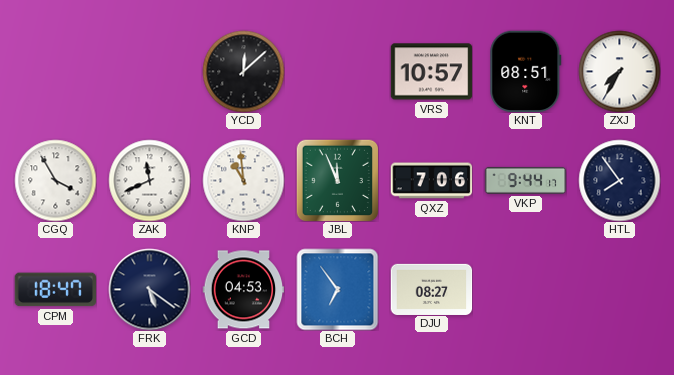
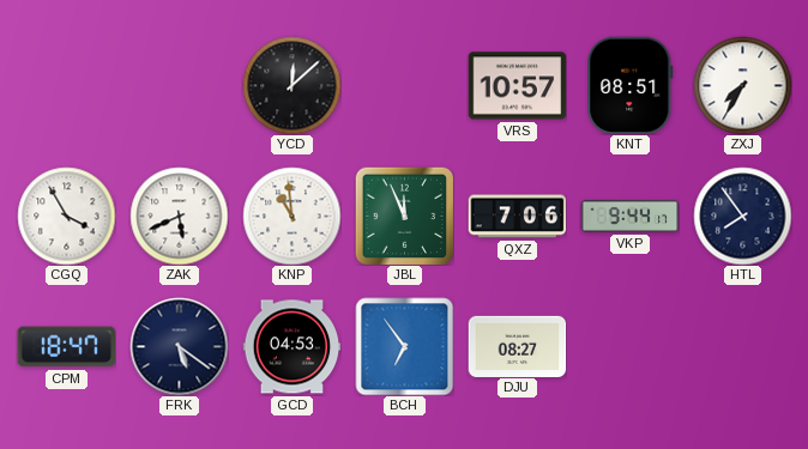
ZAK: 11:41 -> 5:41
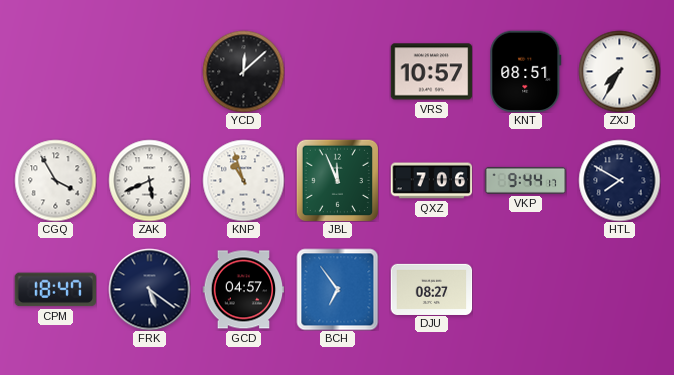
KNP: 10:59 -> 10:57
HTL: 7:54 -> 7:50
GCD: 04:53 -> 04:57
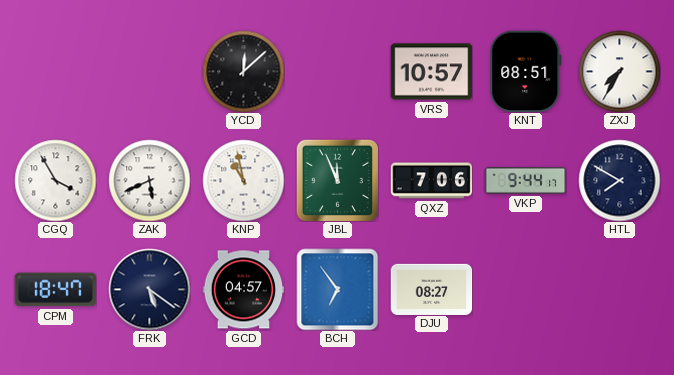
KNP: 10:57 -> 10:58
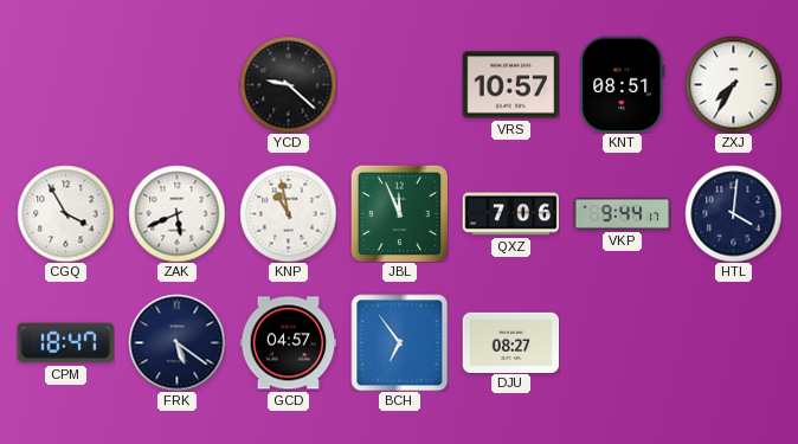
YCD: 12:08 -> 9:22
HTL: 7:50 -> 4:01
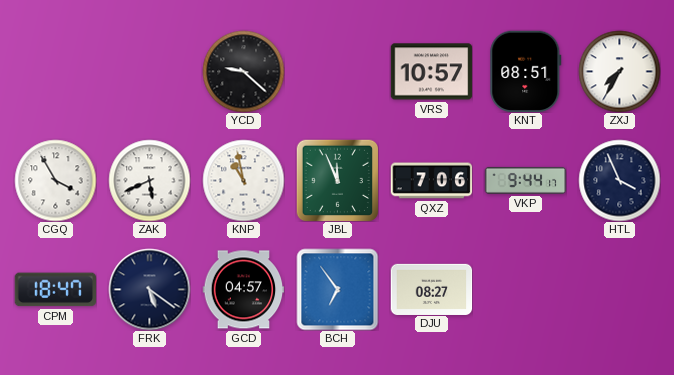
HTL: 4:01 -> 3:56
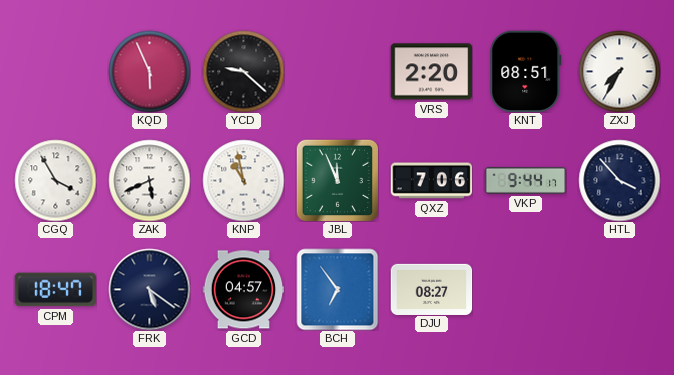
KQD: none -> 5:56
VRS: 10:57 -> 2:20
HTL: 3:56 -> 3:53
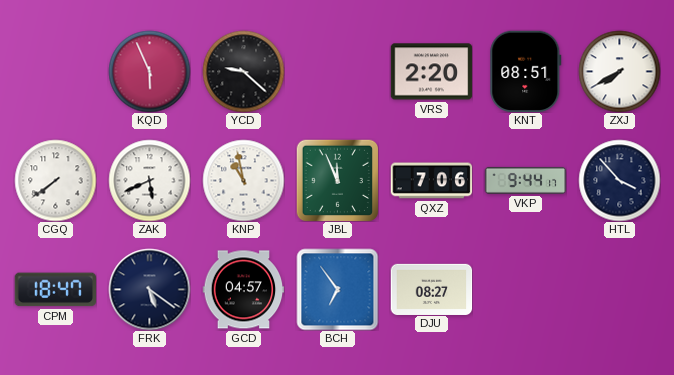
ZXJ: 7:35 -> 7:40
CGQ: 3:55 -> 7:39
